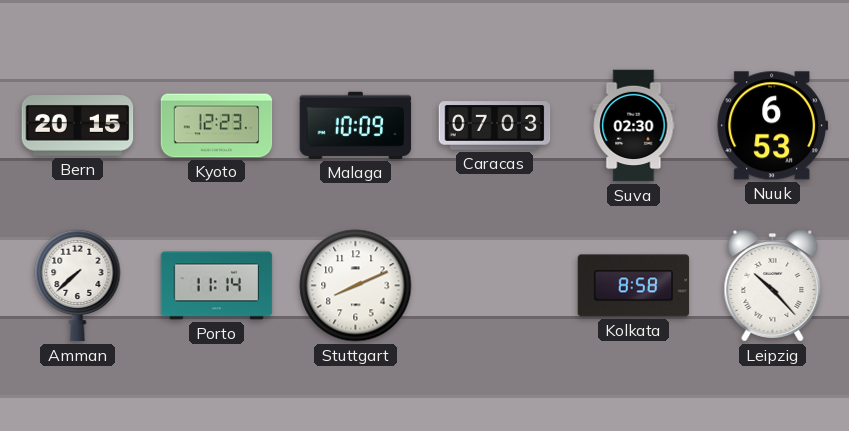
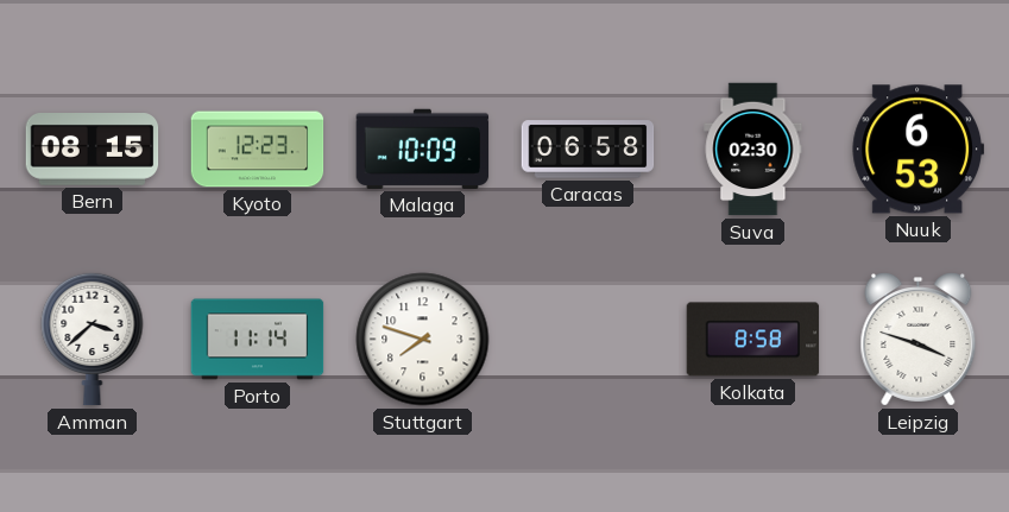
Bern: 20:15 -> 08:15
Caracas: 07:03 -> 06:58
Amman: 7:38 -> 3:38
Stuttgart: 8:11 -> 7:48
Leipzig: 10:23 -> 3:48
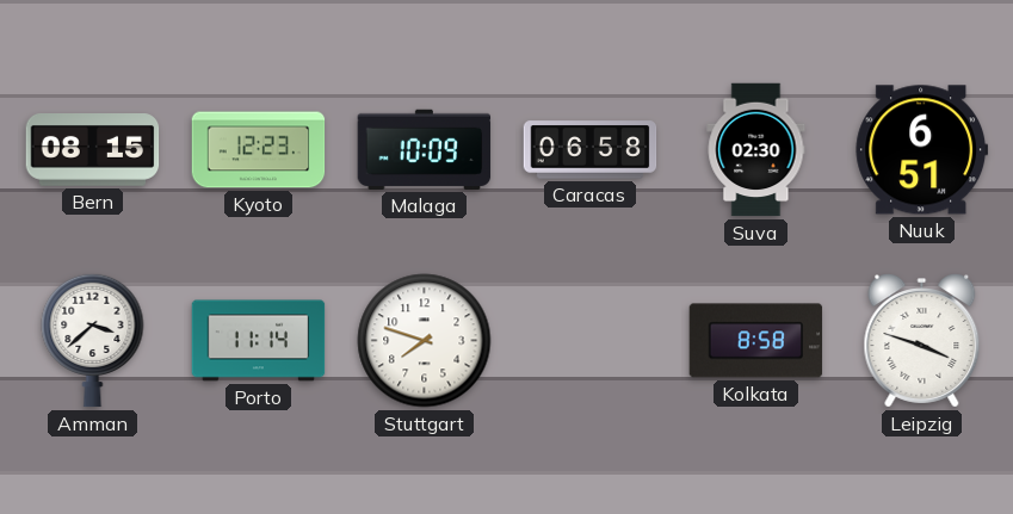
Nuuk: 6:53 -> 6:51
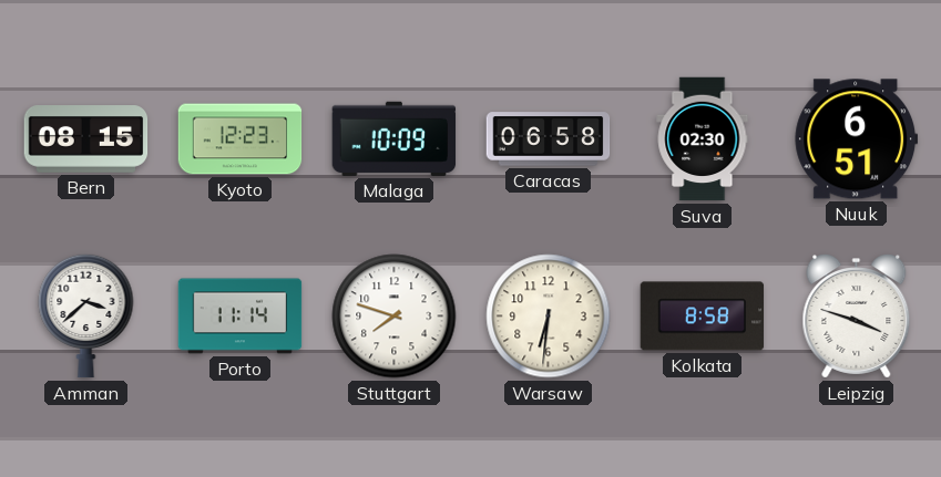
Warsaw: none -> 6:31
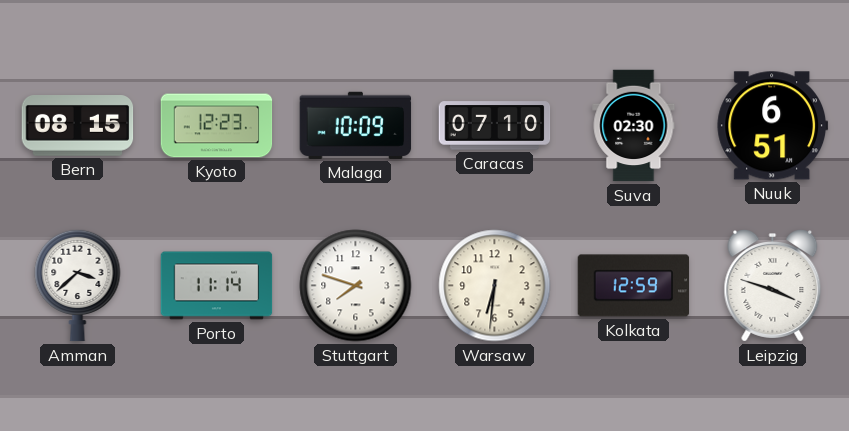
Caracas: 06:58 -> 07:10
Kolkata: 8:58 -> 12:59
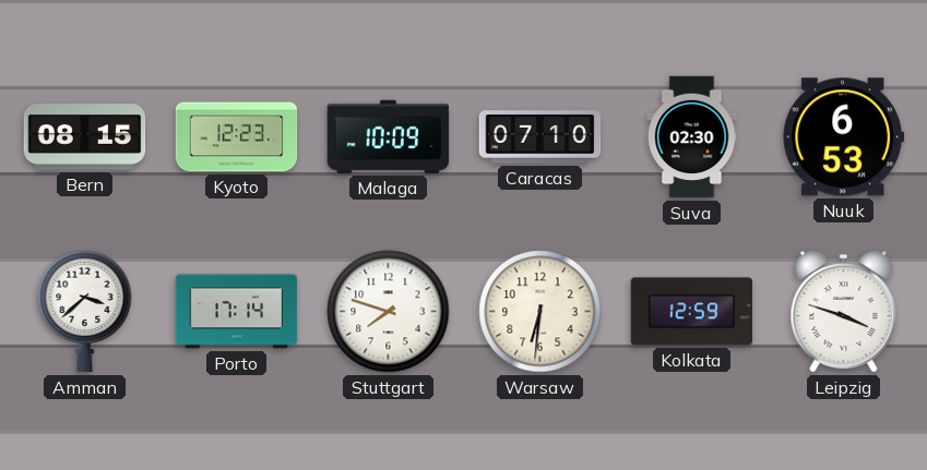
Nuuk: 6:51 -> 6:53
Porto: 11:14 -> 17:14
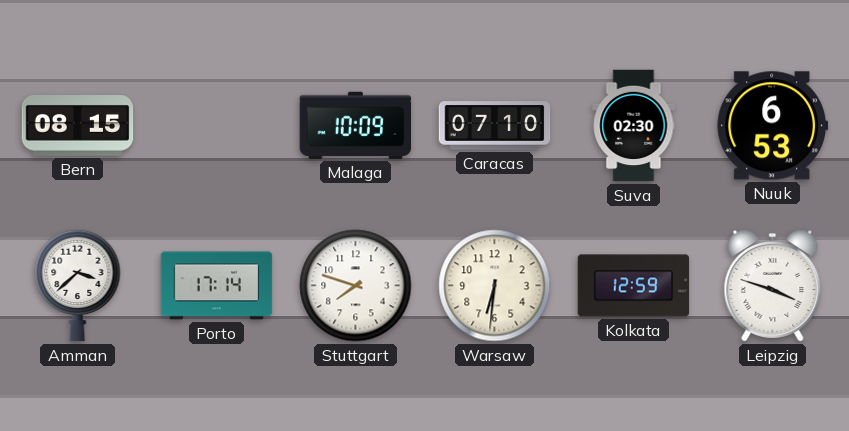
Kyoto: 12:23 -> none
